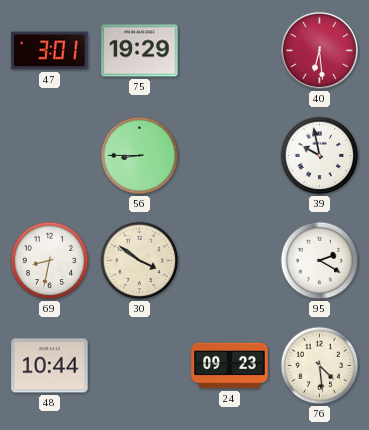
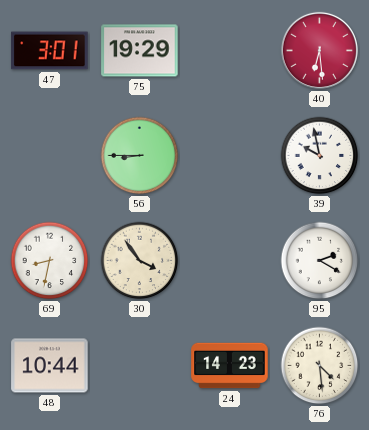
30: 3:51 -> 3:54
24: 09:23 -> 14:23
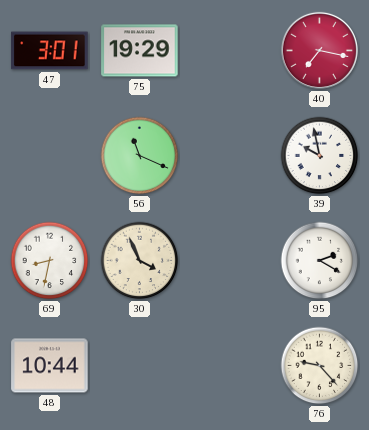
40: 6:29 -> 7:17
56: 8:45 -> 11:19
30: 3:54 -> 3:56
24: 14:23 -> none
76: 4:29 -> 9:23
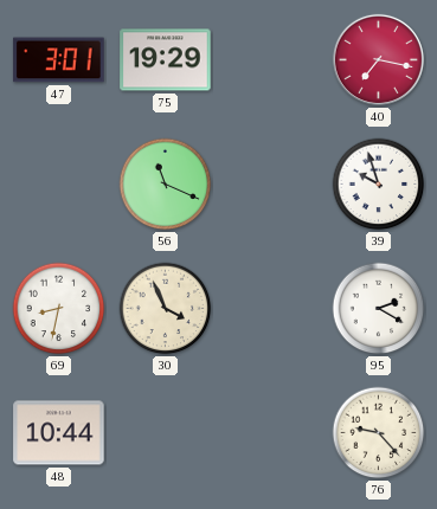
39: 9:58 -> 9:57
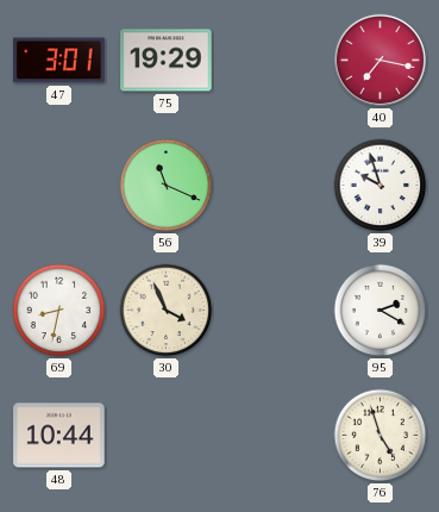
76: 9:23 -> 4:57
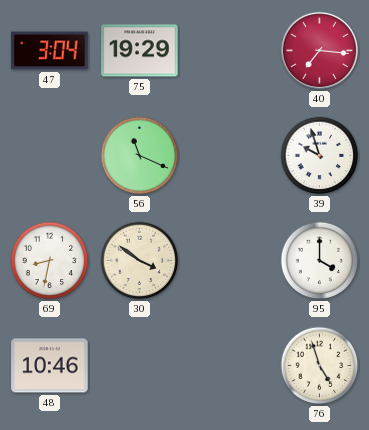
47: 3:01 -> 3:04
40: 7:17 -> 7:16
30: 3:56 -> 3:51
95: 2:20 -> 4:00
48: 10:44 -> 10:46
